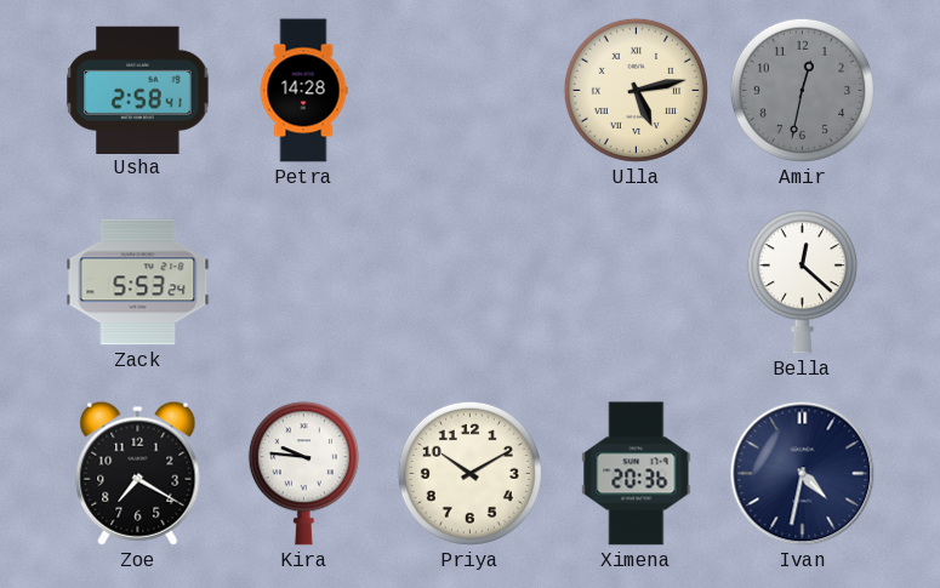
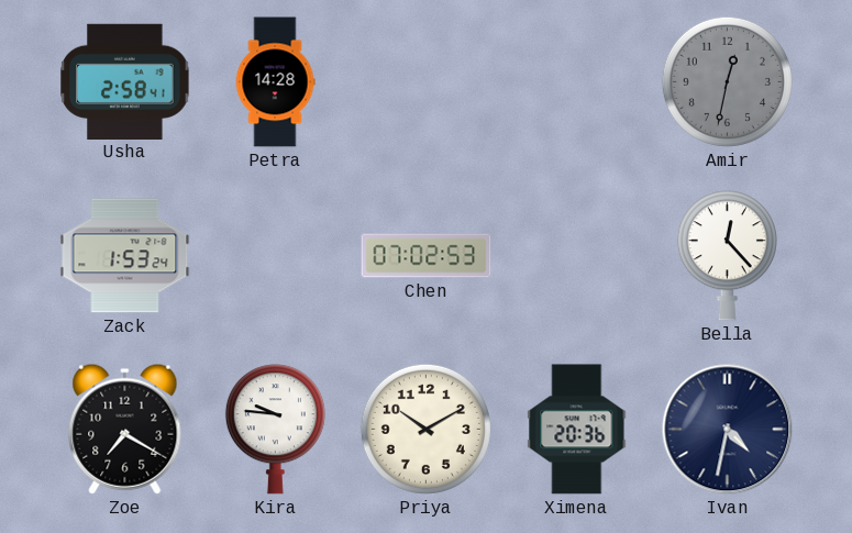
Ulla: 5:13 -> none
Zack: 5:53 -> 1:53
Chen: none -> 07:02
Bella: 12:22 -> 12:23
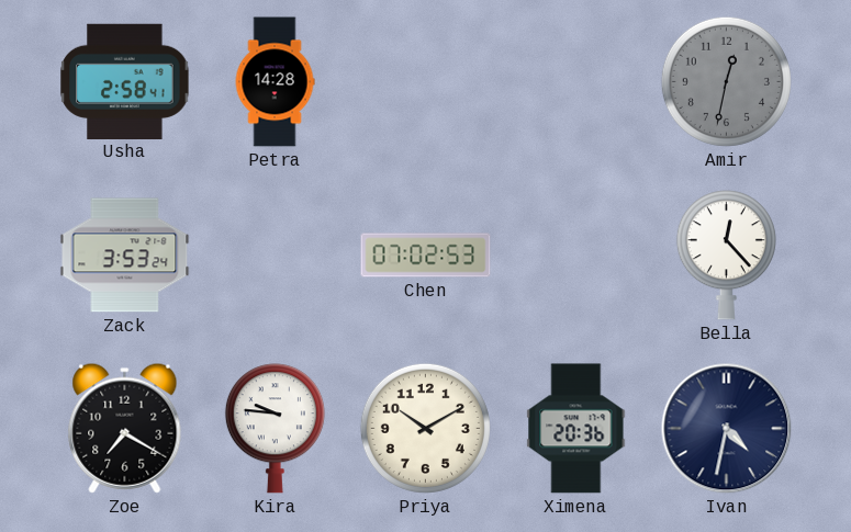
Zack: 1:53 -> 3:53
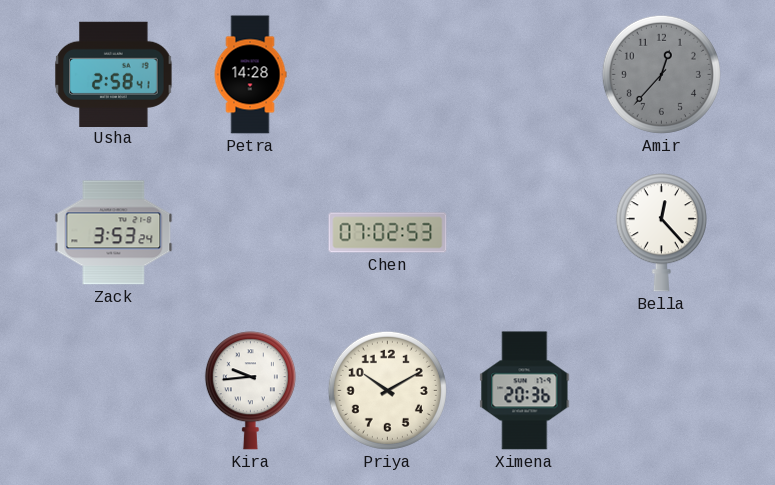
Amir: 12:32 -> 12:37
Zoe: 7:20 -> none
Kira: 9:46 -> 9:44
Ivan: 4:32 -> none
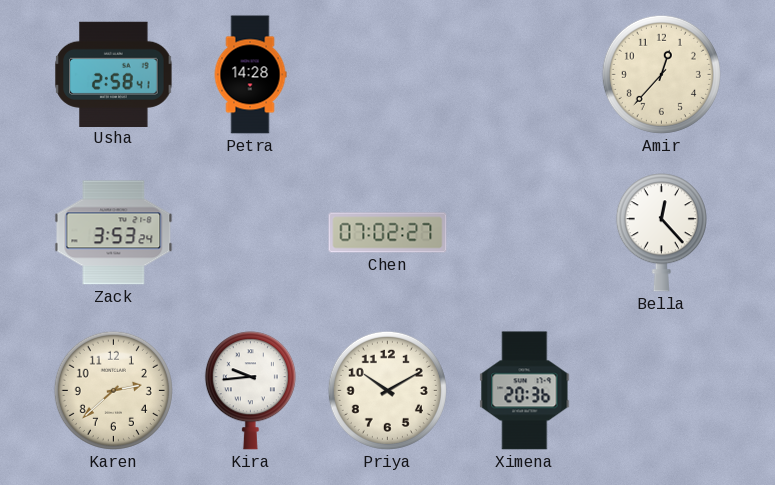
Amir dial: grey -> cream
Chen: 07:02:53 -> 07:02:27
Karen: none -> 2:38
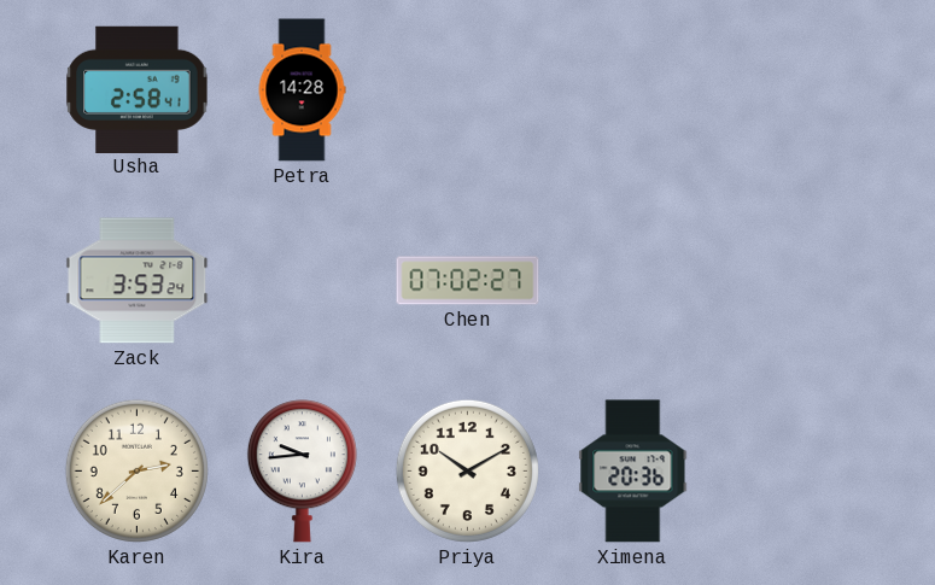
Amir: 12:37 -> none
Bella: 12:23 -> none
